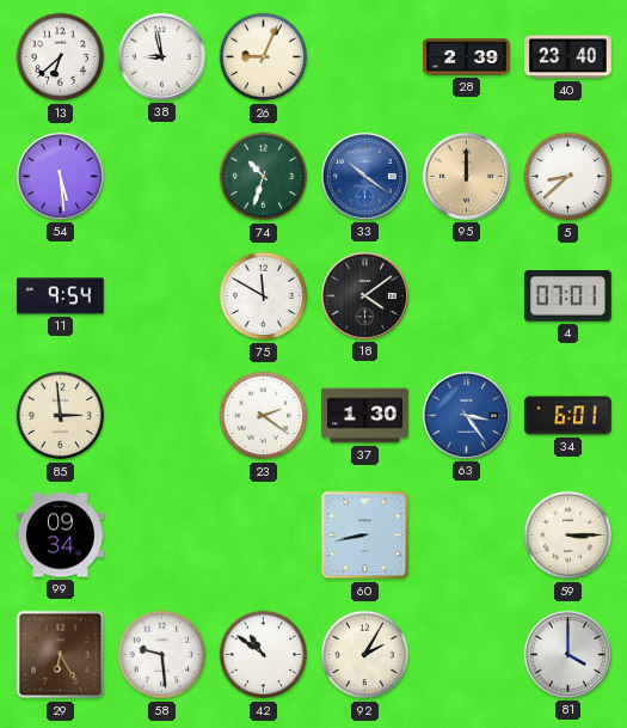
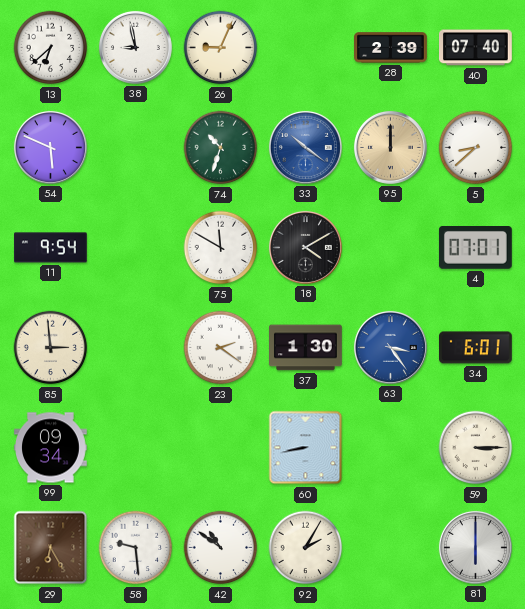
40: 23:40 -> 07:40
54: 5:29 -> 5:49
18: 4:09 -> 4:10
81: 4:00 -> 6:00
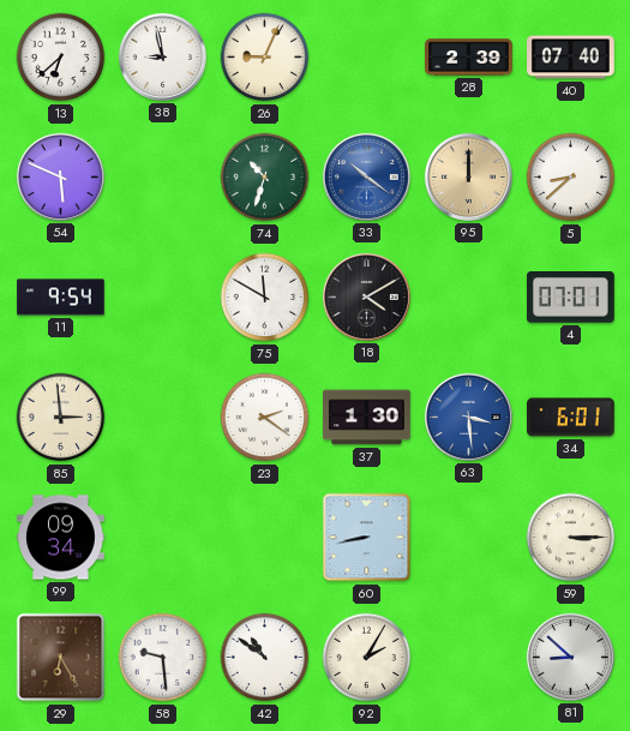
63: 3:24 -> 3:29
81: 6:00 -> 8:52
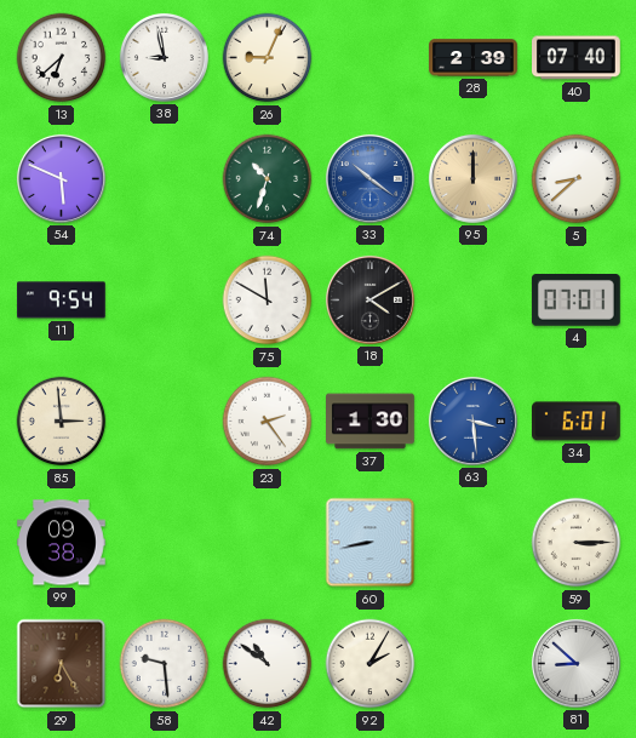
23: 2:21 -> 2:24
99: 09:34 -> 09:38
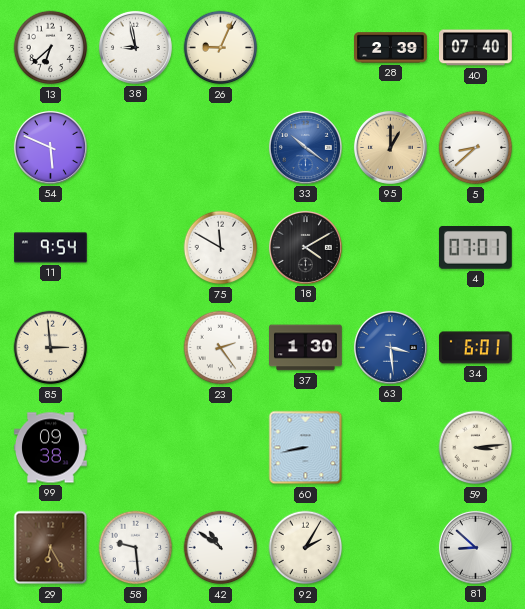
74: 10:33 -> none
95: 12:00 -> 1:00
59: 3:15 -> 3:14
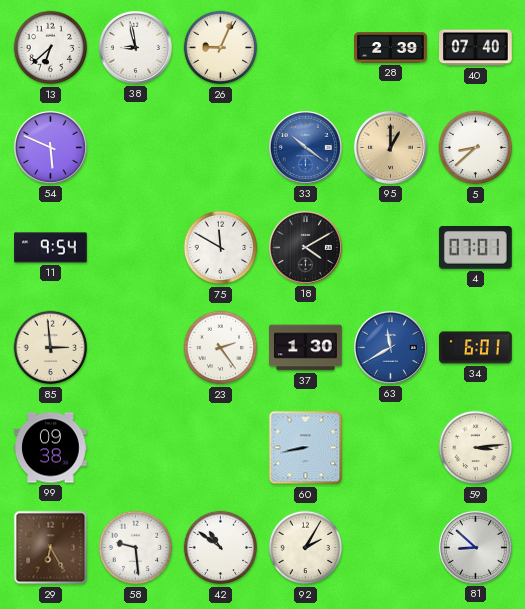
63: 3:29 -> 11:40
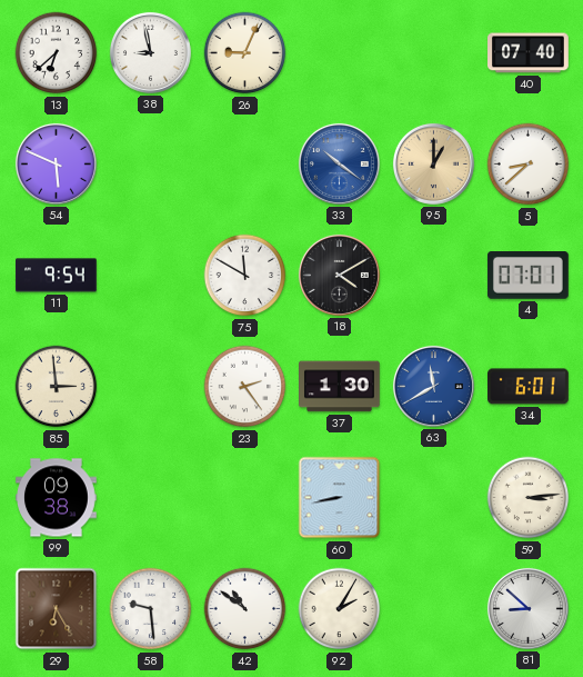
28: 2:39 -> none
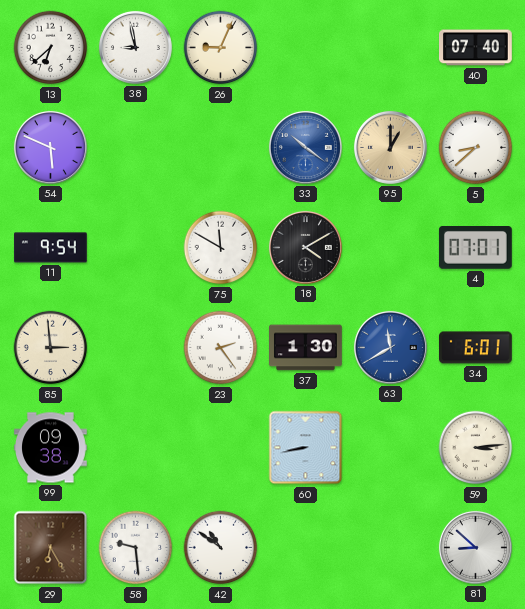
92: 2:05 -> none
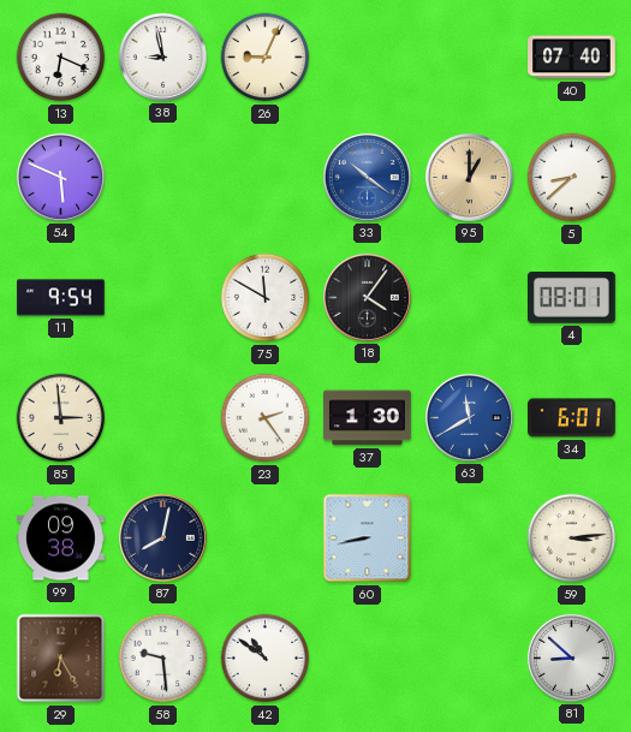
13: 6:38 -> 6:19
18: 4:10 -> 4:06
4: 07:01 -> 08:01
87: none -> 8:02
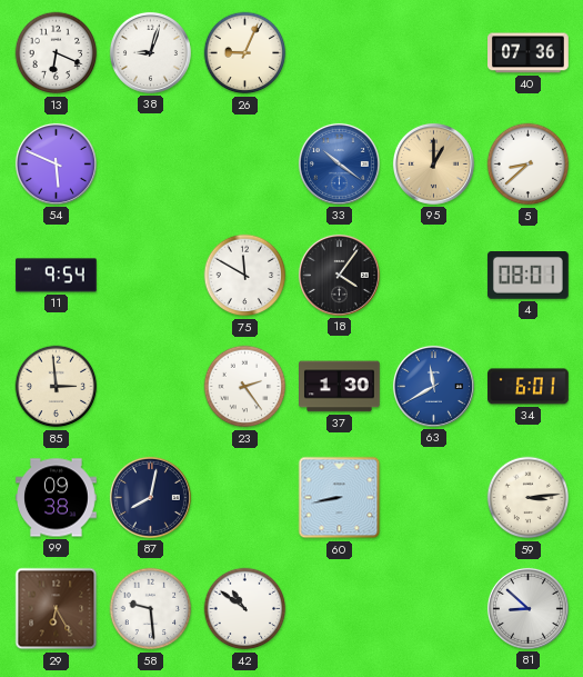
38: 8:58 -> 9:03
40: 07:40 -> 07:36
